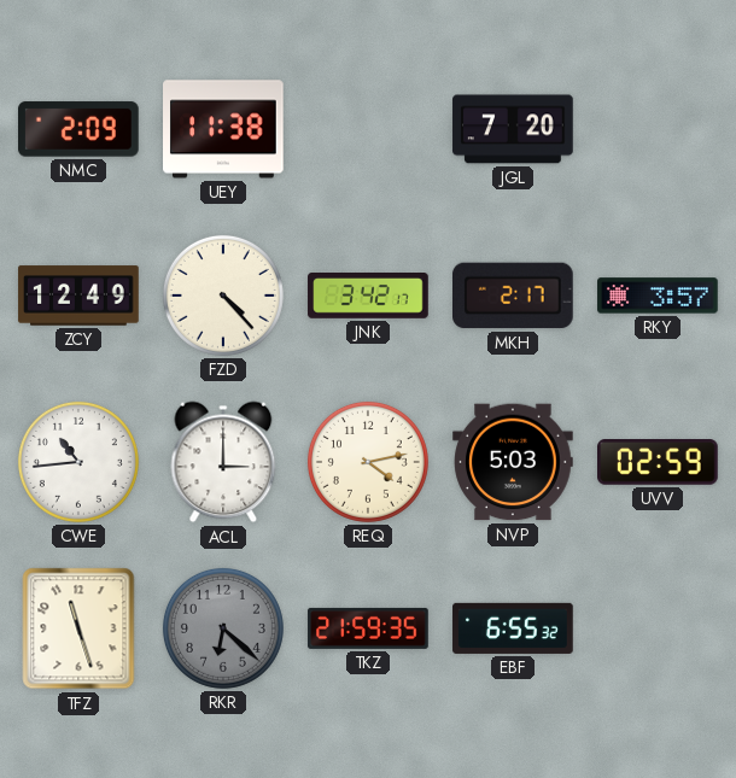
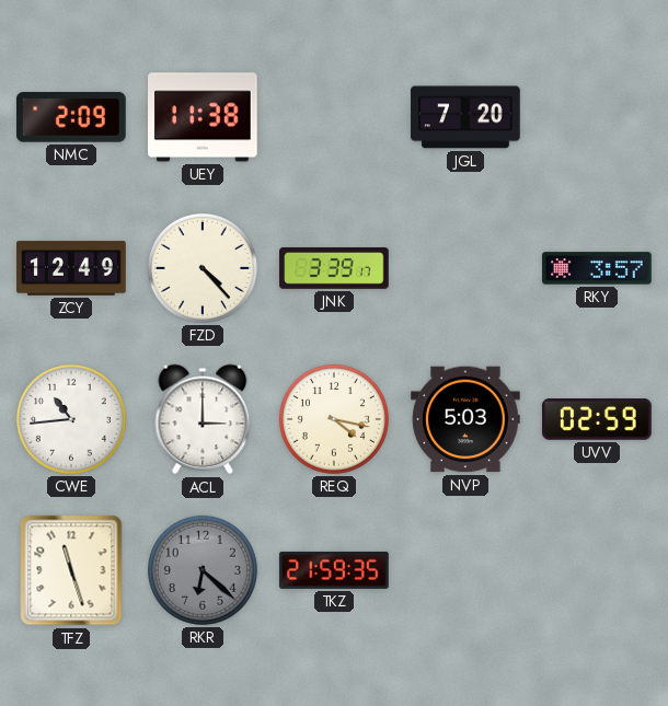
JNK: 3:42 -> 3:39
MKH: 2:17 -> none
REQ: 4:13 -> 4:17
EBF: 6:55 -> none
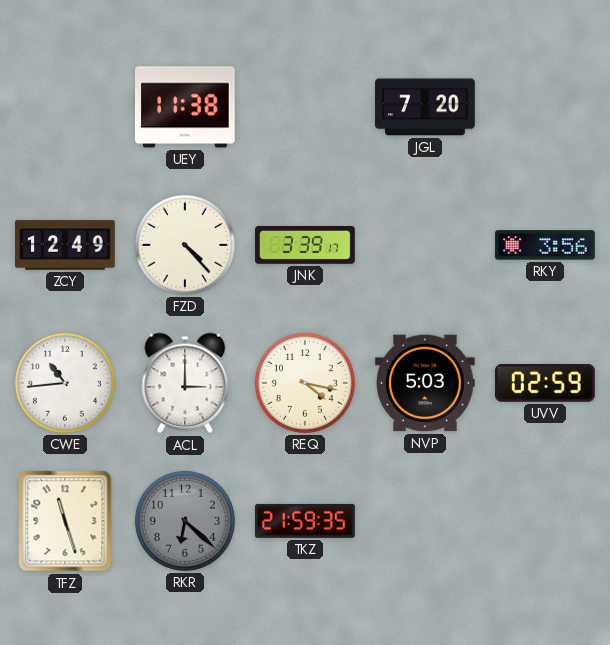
NMC: 2:09 -> none
RKY: 3:57 -> 3:56
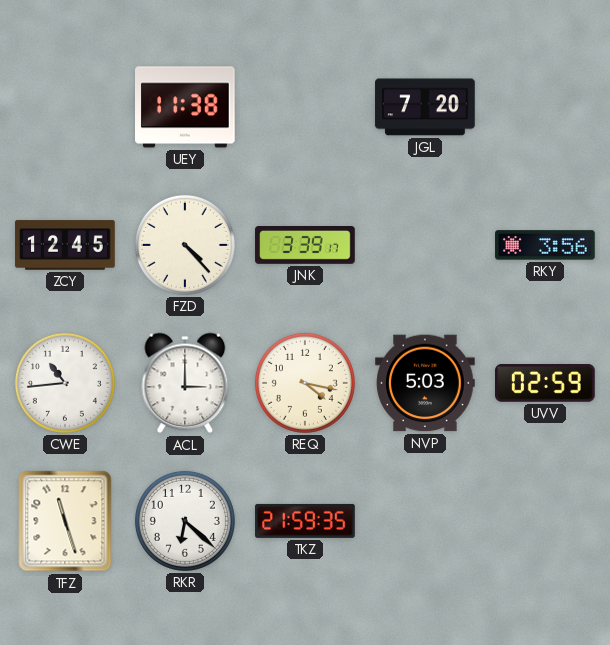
ZCY: 12:49 -> 12:45
RKR dial: grey -> white
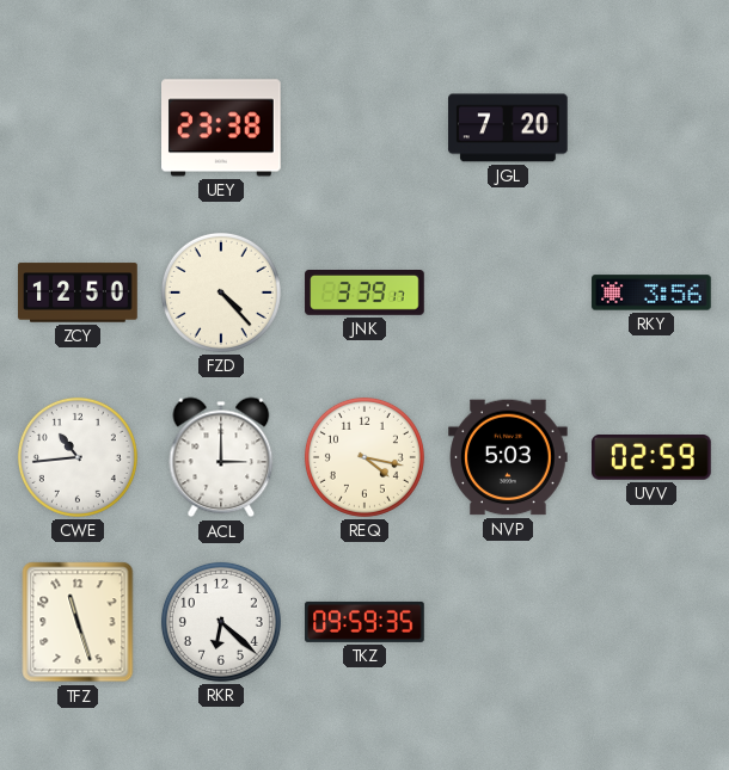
UEY: 11:38 -> 23:38
ZCY: 12:45 -> 12:50
TKZ: 21:59 -> 09:59
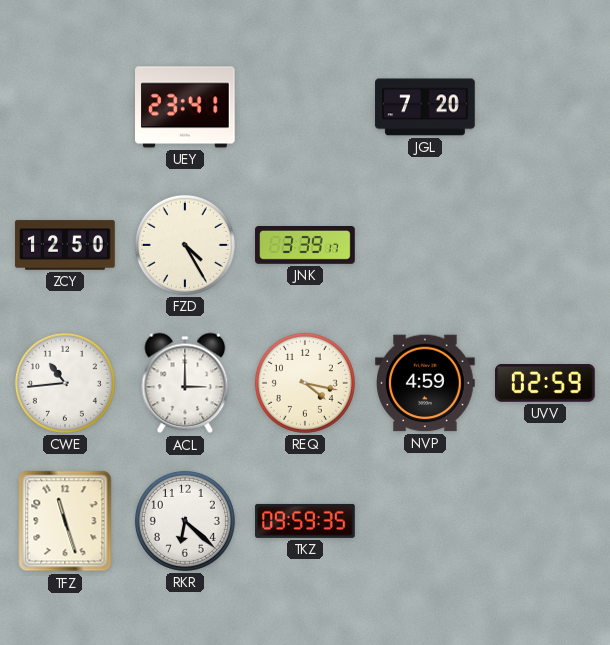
UEY: 23:38 -> 23:41
FZD: 4:23 -> 4:25
RKY: 3:56 -> none
NVP: 5:03 -> 4:59
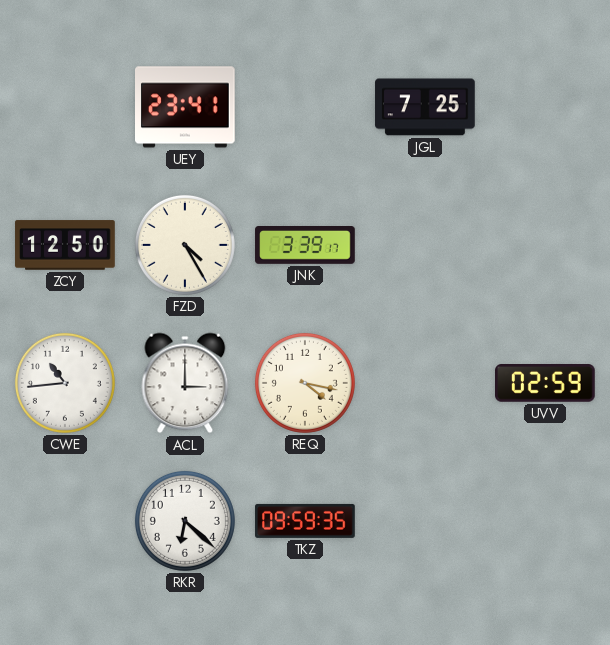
JGL: 7:20 -> 7:25
NVP: 4:59 -> none
TFZ: 11:27 -> none
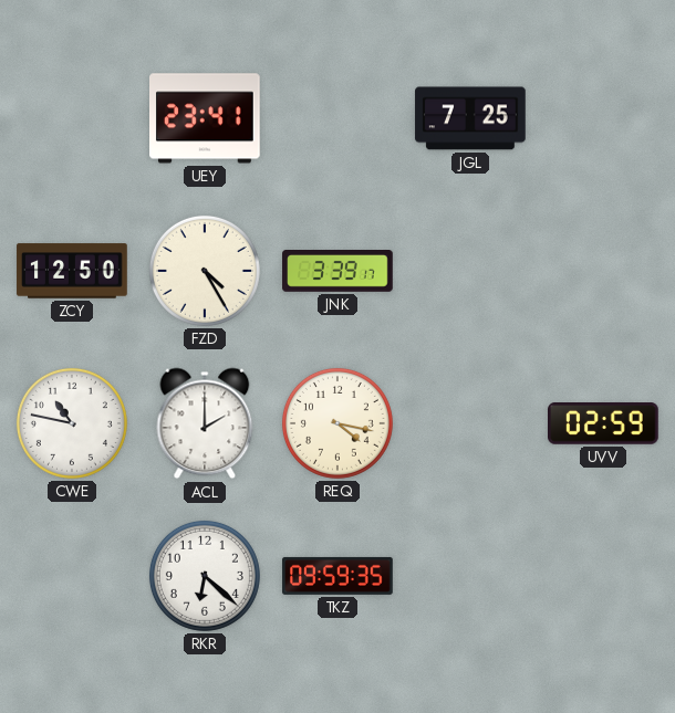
CWE: 10:44 -> 10:47
ACL: 3:00 -> 2:00
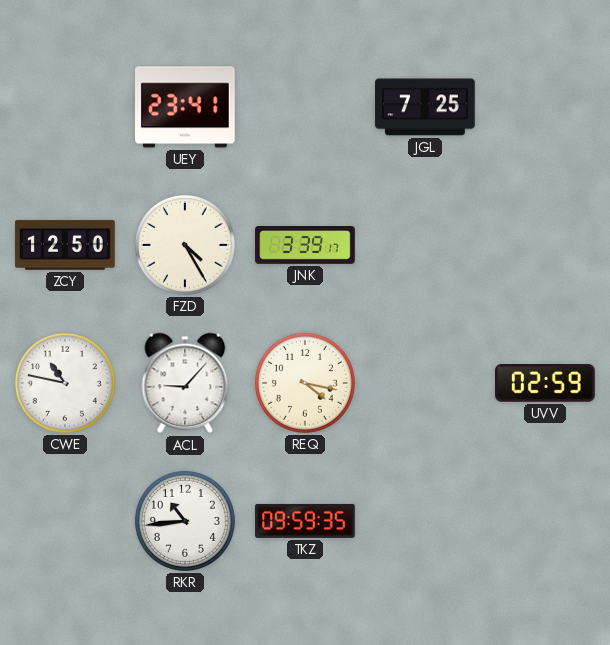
ACL: 2:00 -> 9:07
RKR: 6:22 -> 10:44
